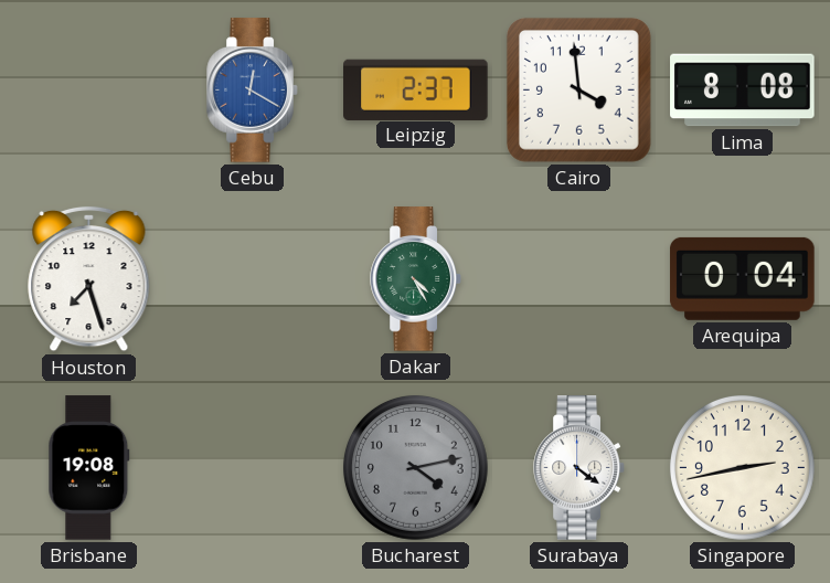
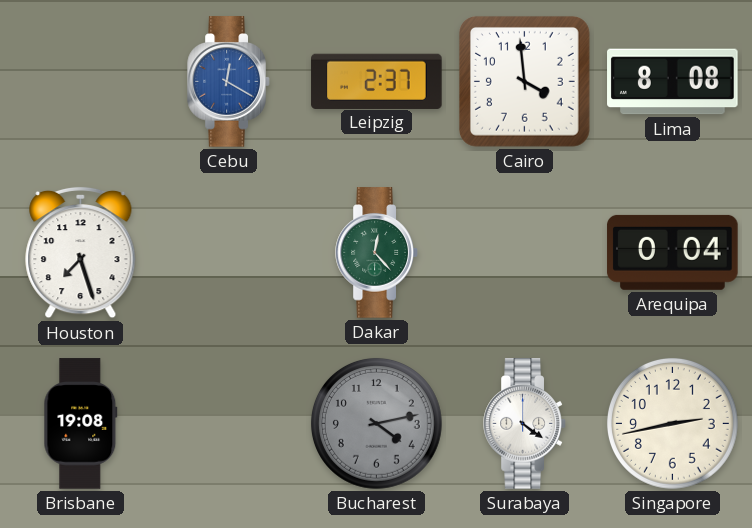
Dakar: 4:25 -> 12:23
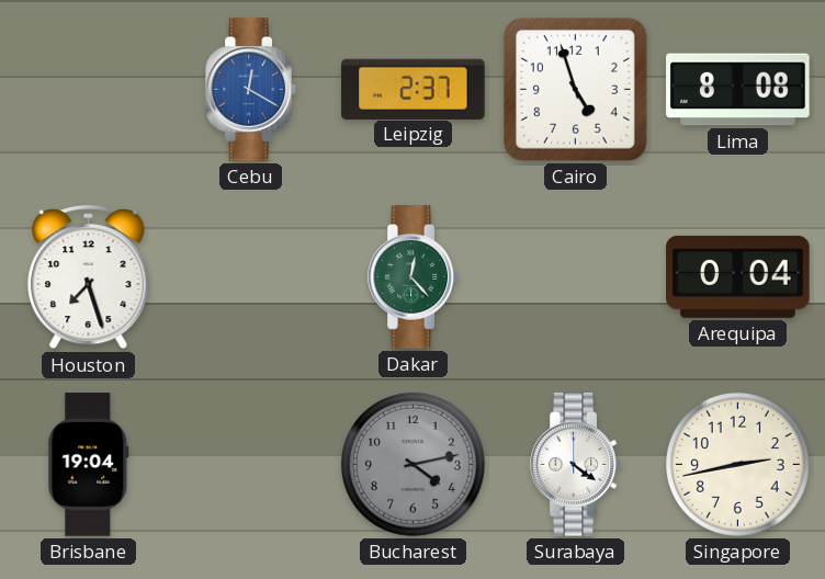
Cairo: 3:59 -> 4:57
Brisbane: 19:08 -> 19:04
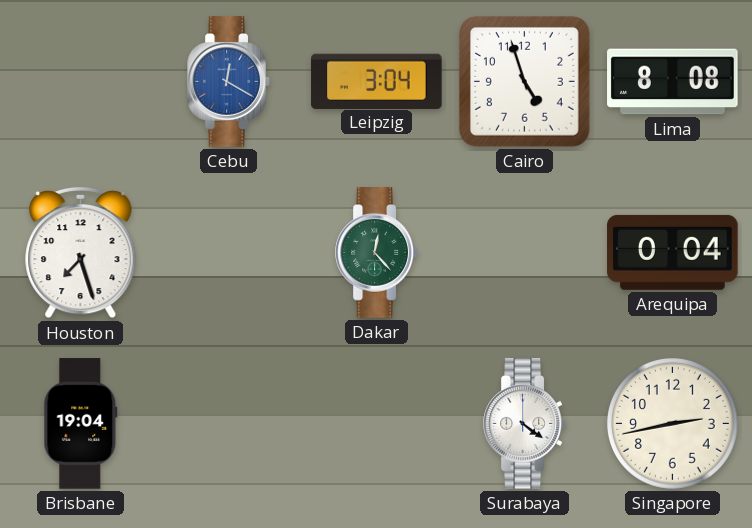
Leipzig: 2:37 -> 3:04
Bucharest: 4:13 -> none
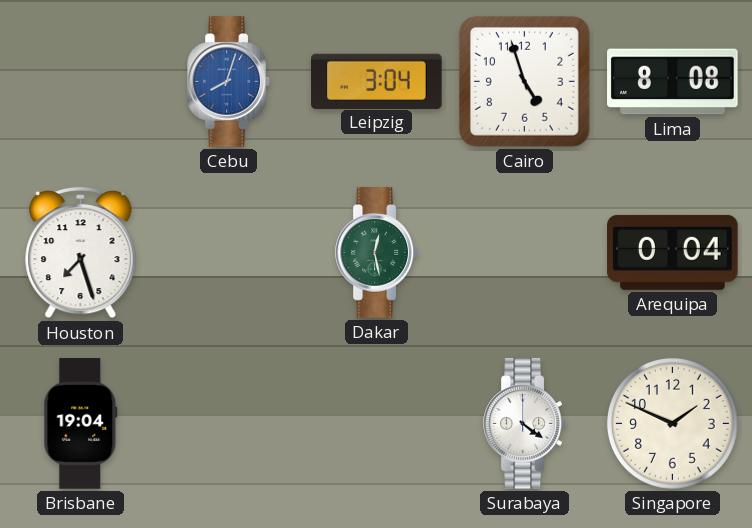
Cebu: 12:20 -> 8:03
Dakar: 12:23 -> 12:28
Singapore: 2:43 -> 1:49
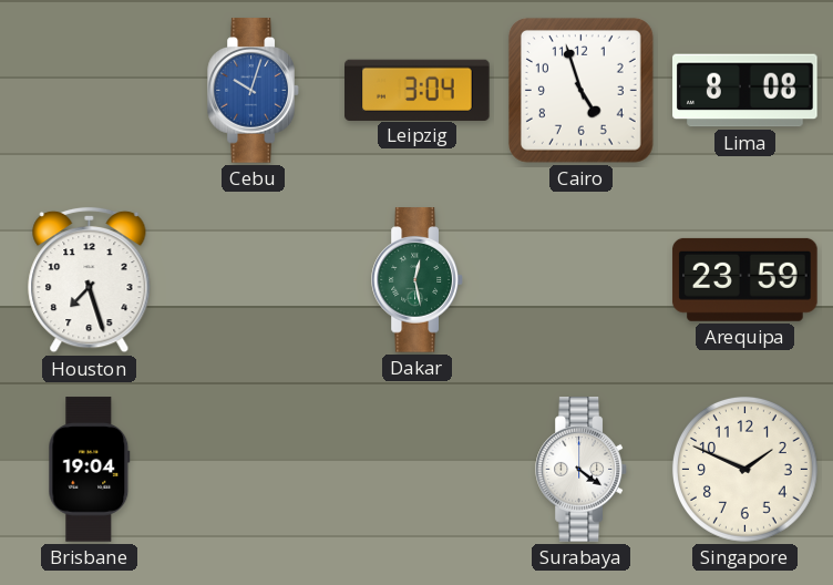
Cebu: 8:03 -> 10:03
Arequipa: 0:04 -> 23:59
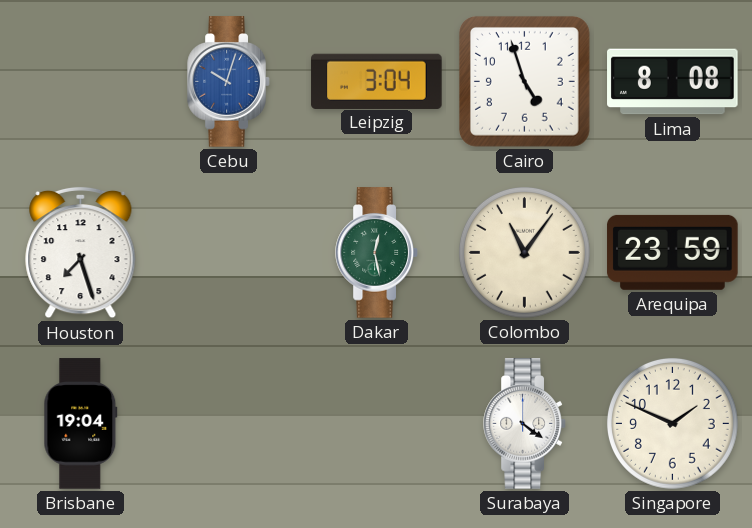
Colombo: none -> 11:06
